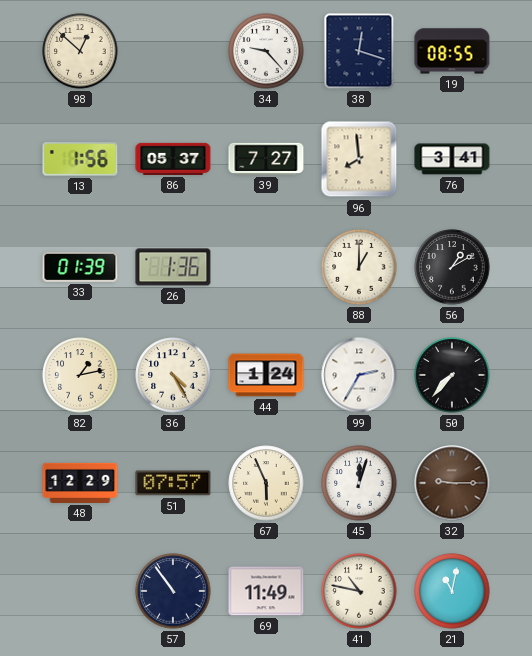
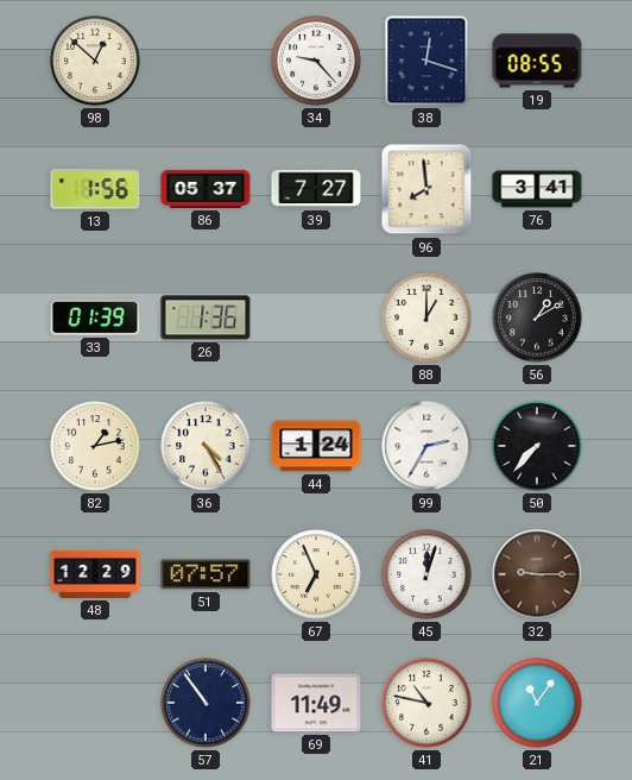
67: 5:56 -> 6:56
21: 11:02 -> 11:06
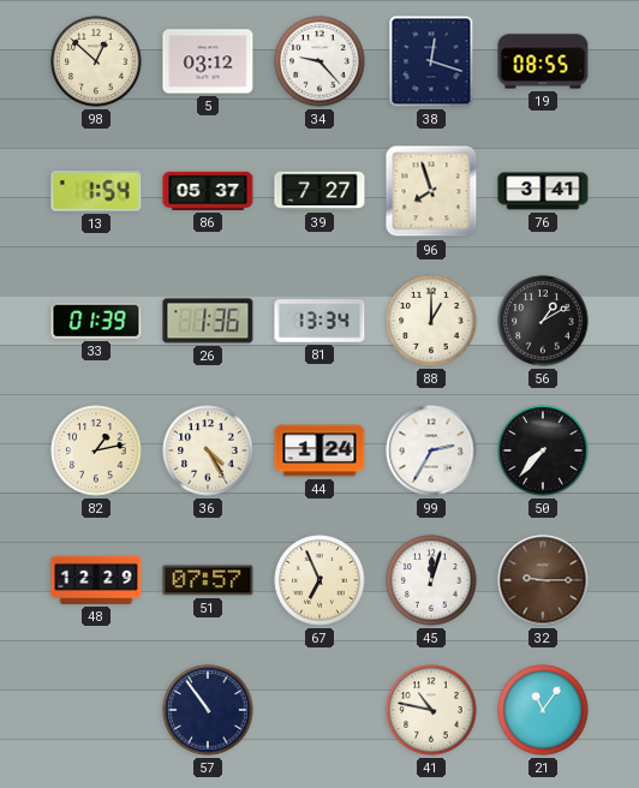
5: none -> 03:12
13: 1:56 -> 1:54
96: 7:59 -> 7:57
81: none -> 13:34
69: 11:49 -> none
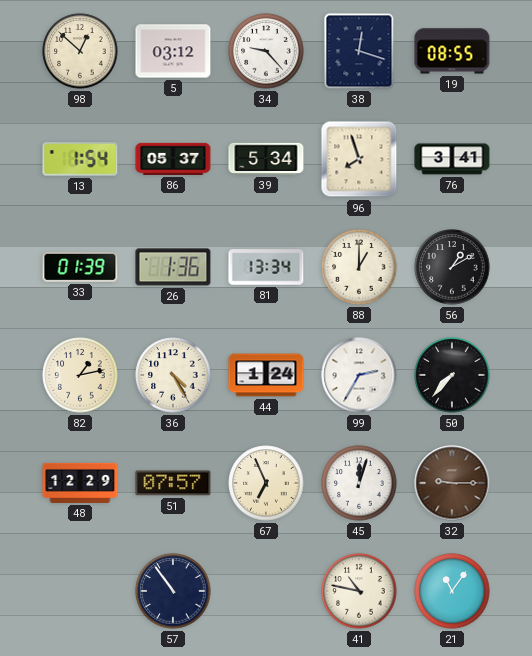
39: 7:27 -> 5:34
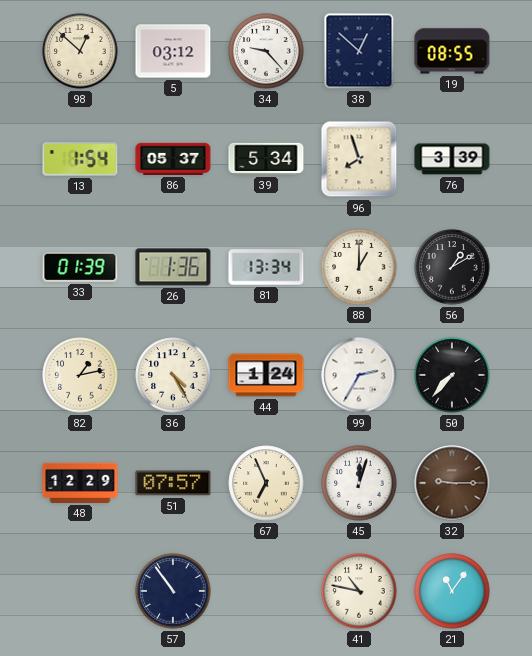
38: 12:18 -> 12:52
76: 3:41 -> 3:39
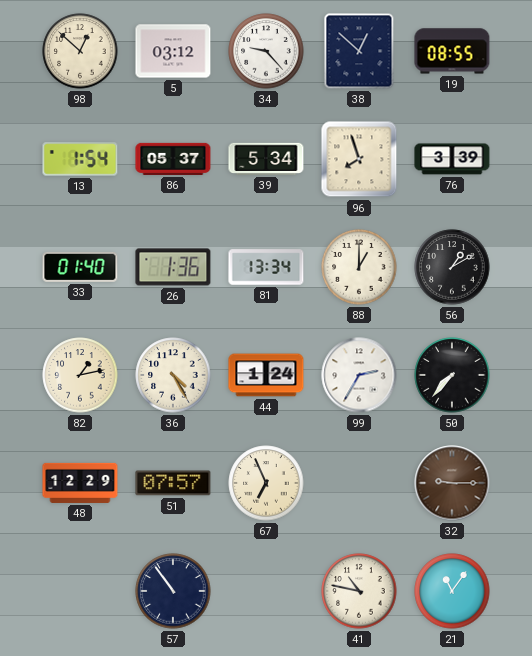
33: 01:39 -> 01:40
45: 12:03 -> none
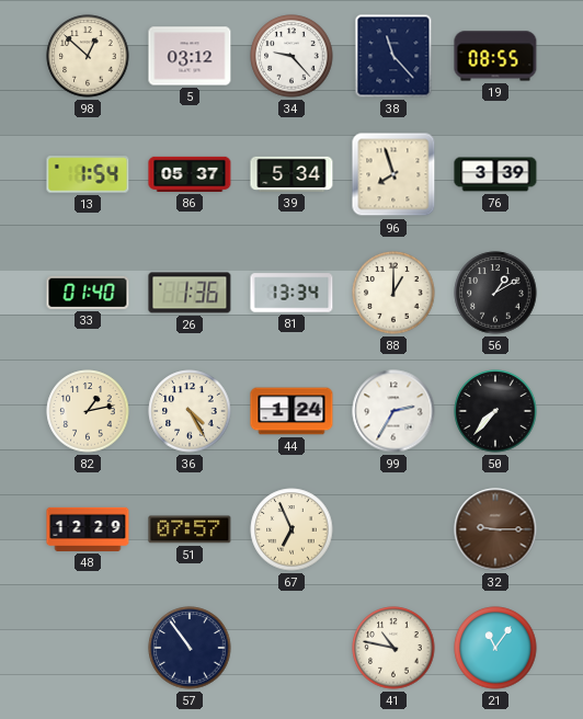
38: 12:52 -> 11:23
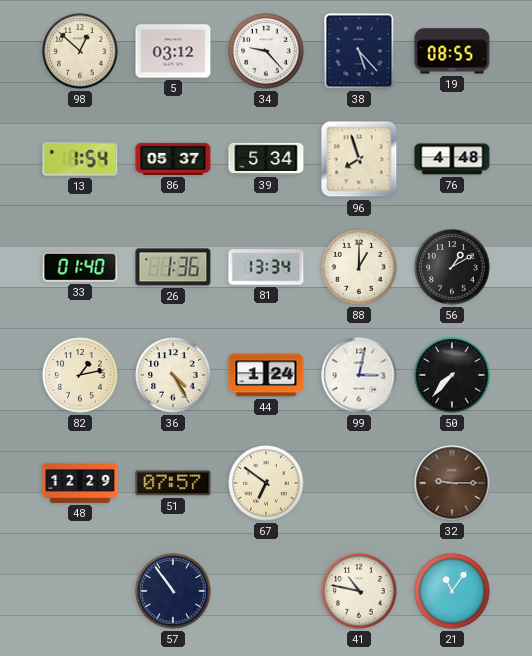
38: 11:23 -> 5:23
76: 3:39 -> 4:48
99: 2:35 -> 3:02
67: 6:56 -> 6:51
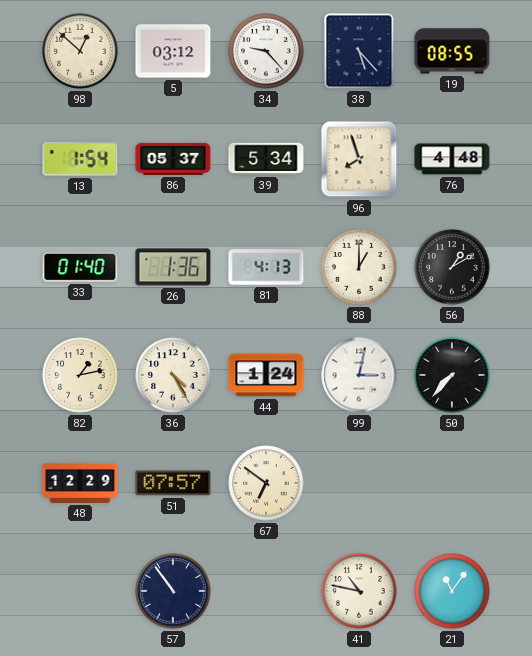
81: 13:34 -> 4:13
32: 9:15 -> none
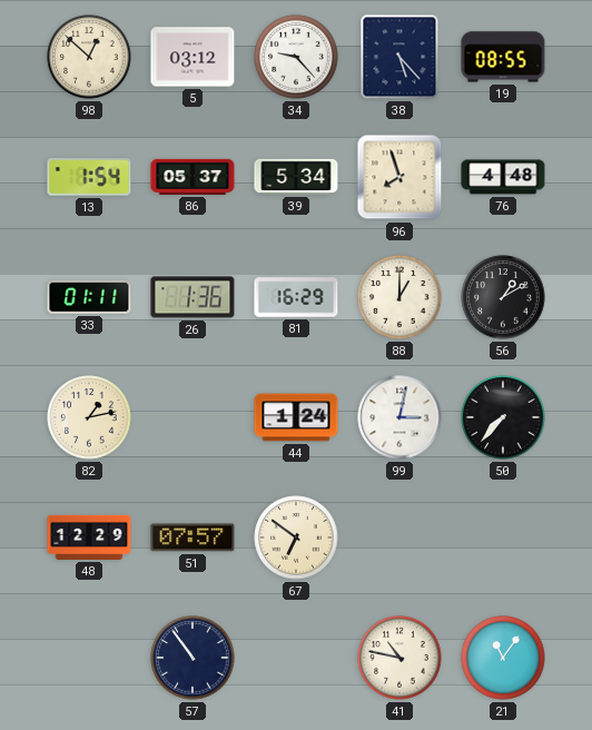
33: 01:40 -> 01:11
81: 4:13 -> 16:29
36: 4:25 -> none
